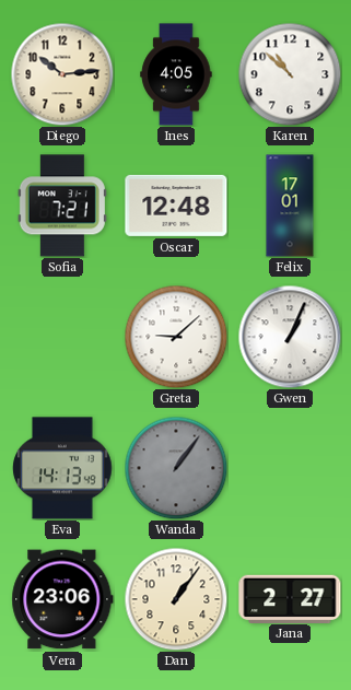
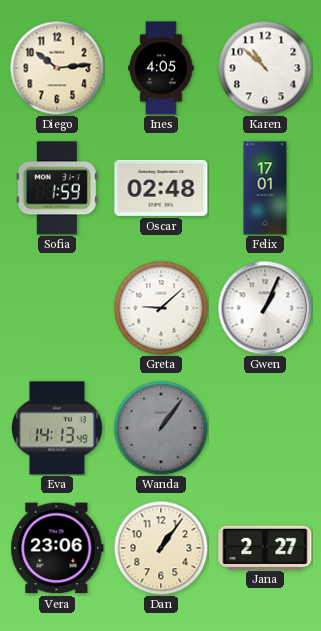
Sofia: 7:21 -> 1:59
Oscar: 12:48 -> 02:48
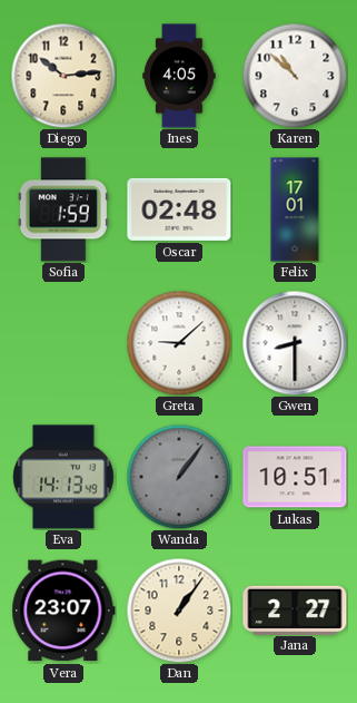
Gwen: 1:04 -> 8:30
Lukas: none -> 10:51
Vera: 23:06 -> 23:07
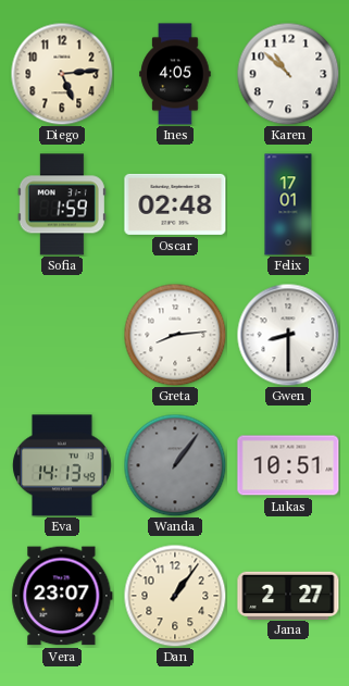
Diego: 10:14 -> 5:14
Greta: 9:08 -> 8:14
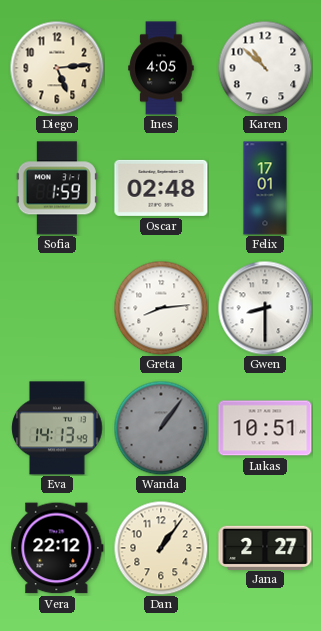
Vera: 23:07 -> 22:12
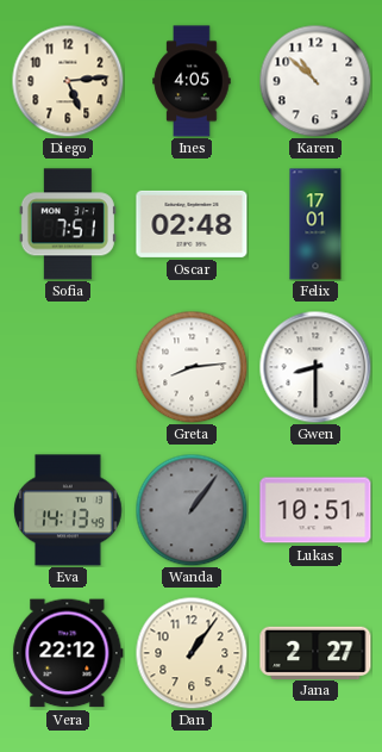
Sofia: 1:59 -> 7:51
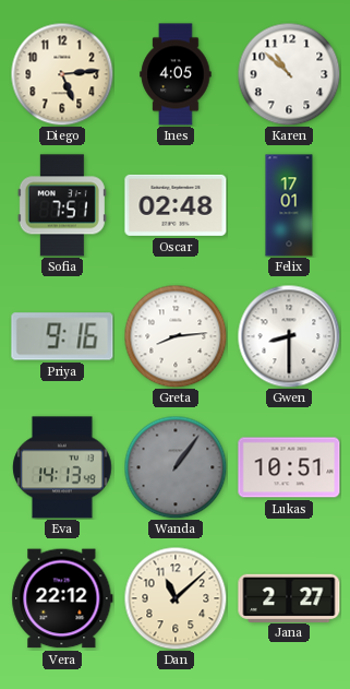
Priya: none -> 9:16
Dan: 1:06 -> 11:08
